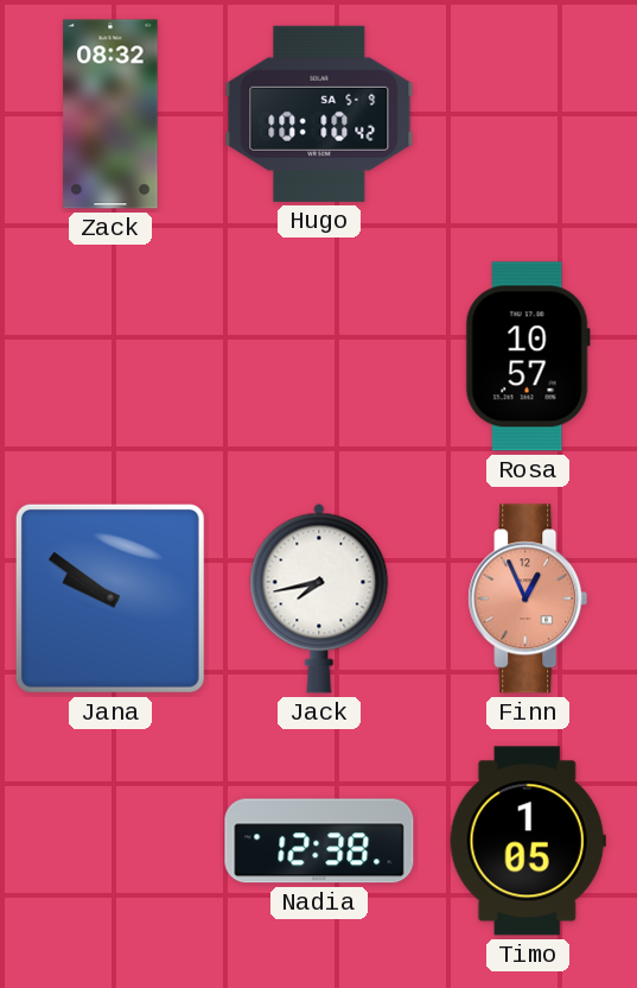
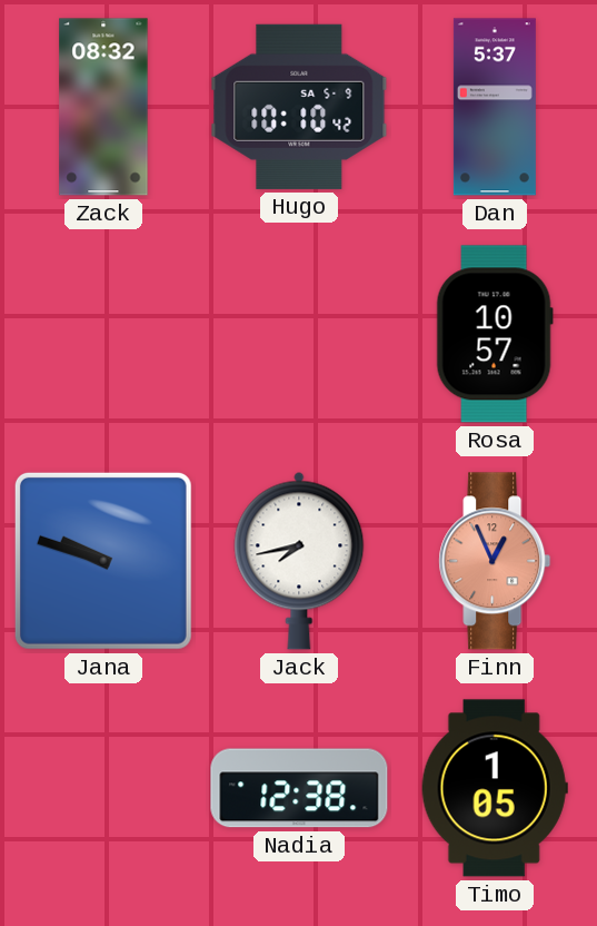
Dan: none -> 5:37
Jana: 9:51 -> 9:48
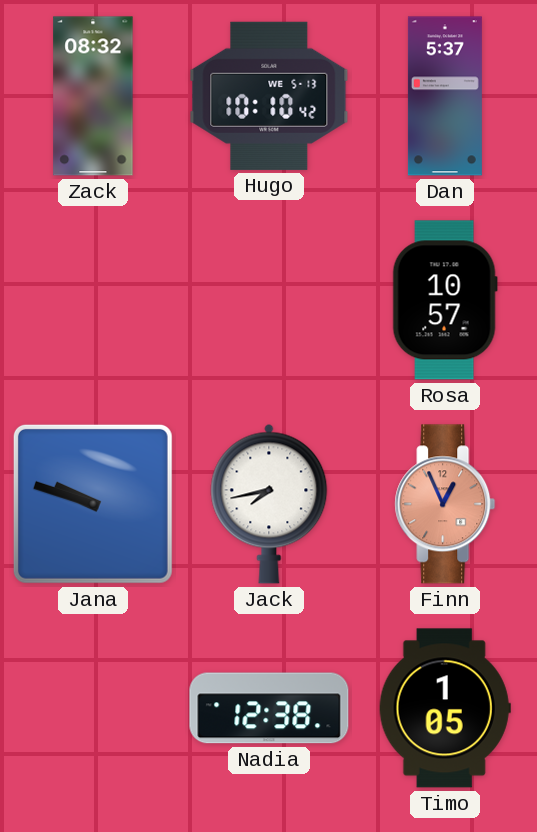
Hugo date: SA 5-9 -> WE 5-13
